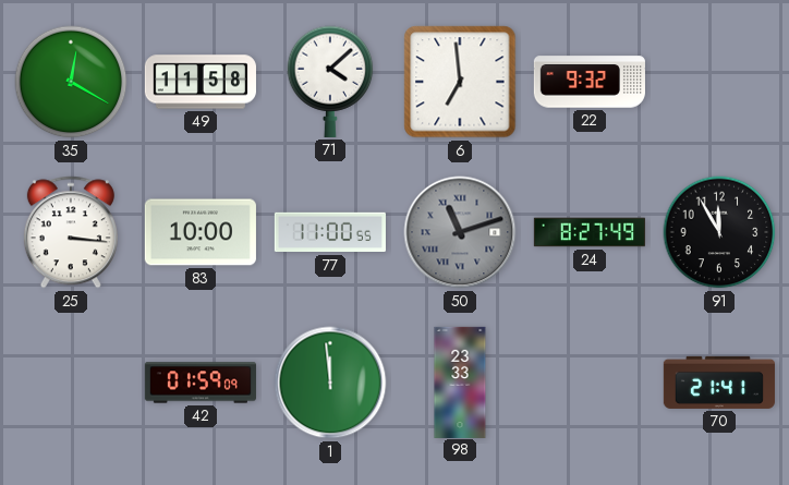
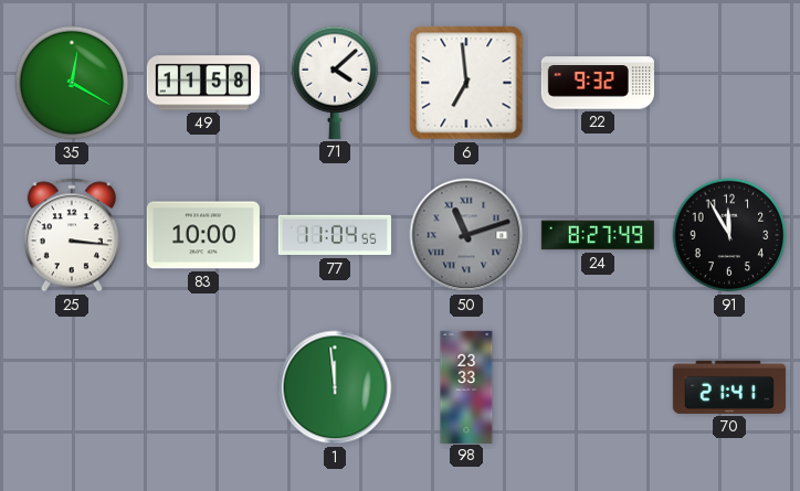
77: 11:00 -> 11:04
42: 01:59 -> none
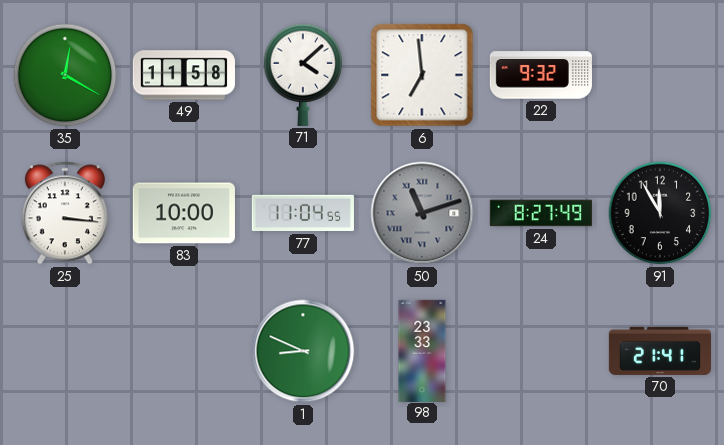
1: 11:59 -> 8:49
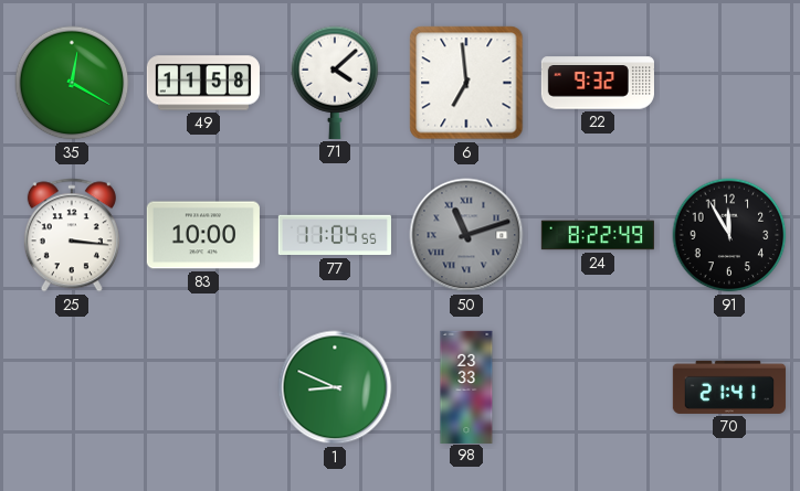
24: 8:27 -> 8:22
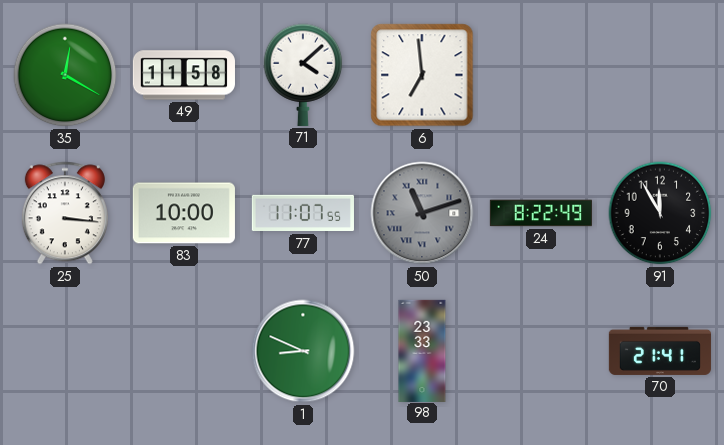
22: 9:32 -> none
77: 11:04 -> 11:07
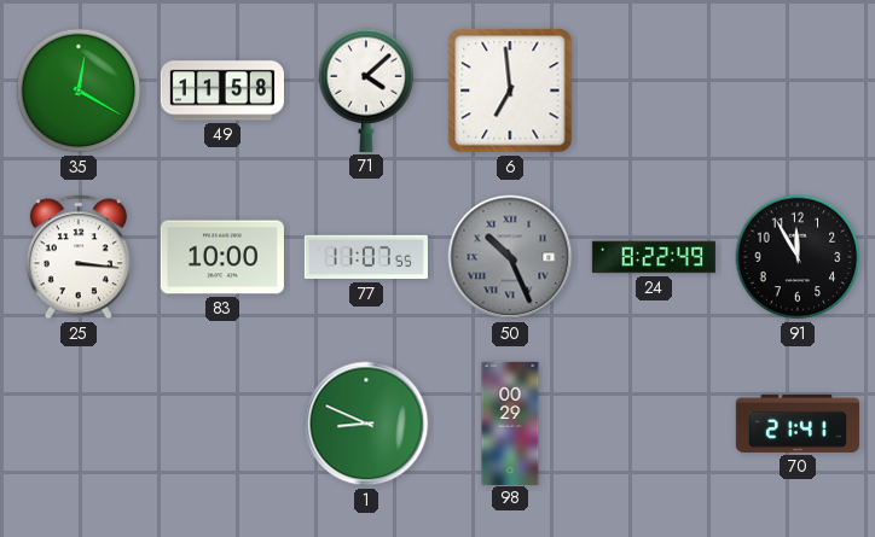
50: 11:12 -> 10:26
98: 23:33 -> 00:29
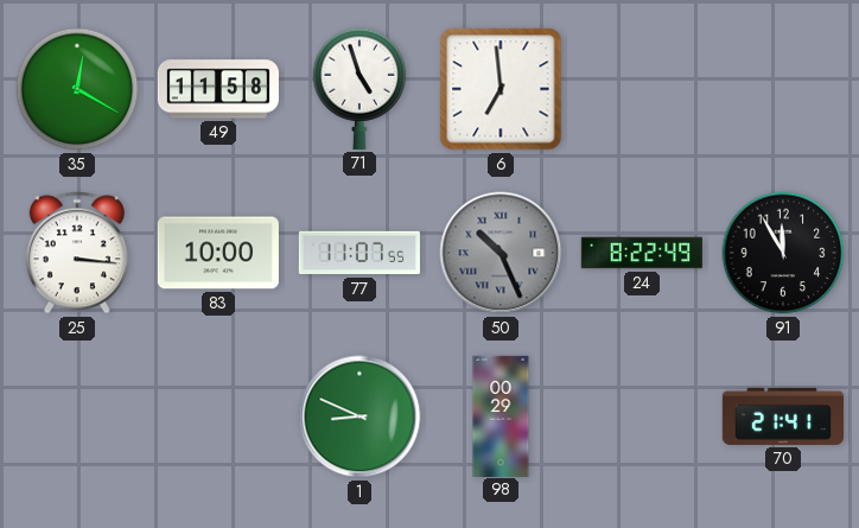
71: 4:08 -> 4:57
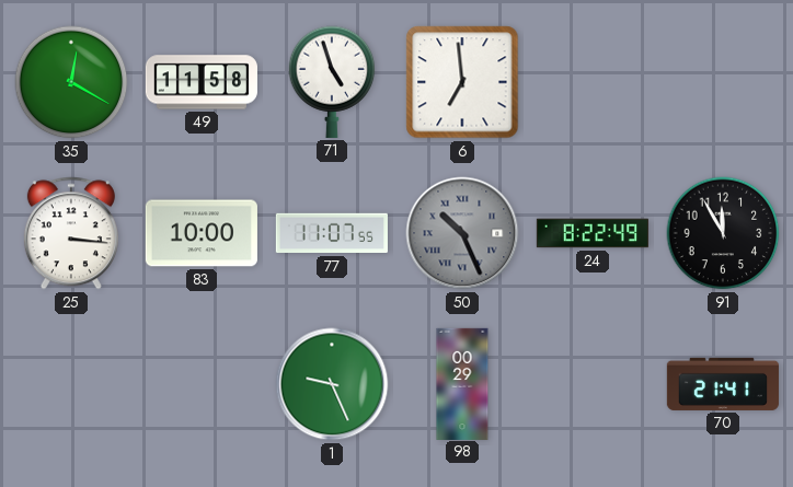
1: 8:49 -> 9:26
